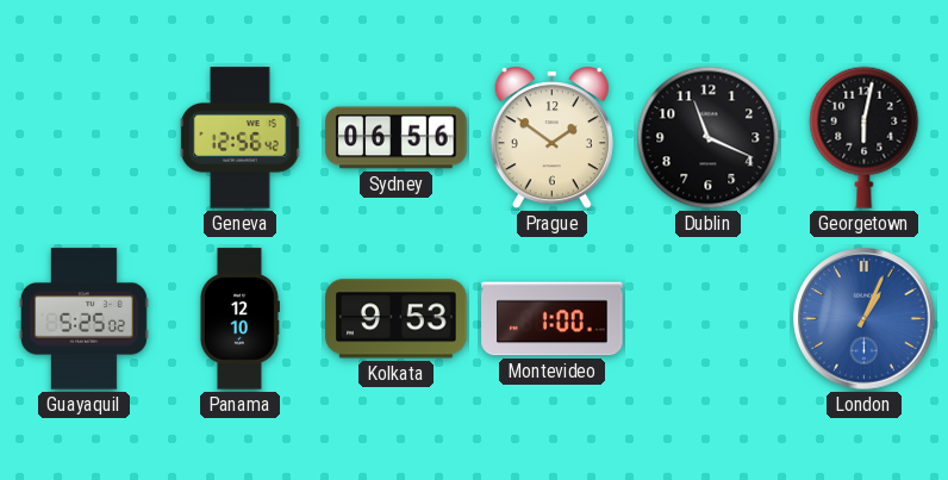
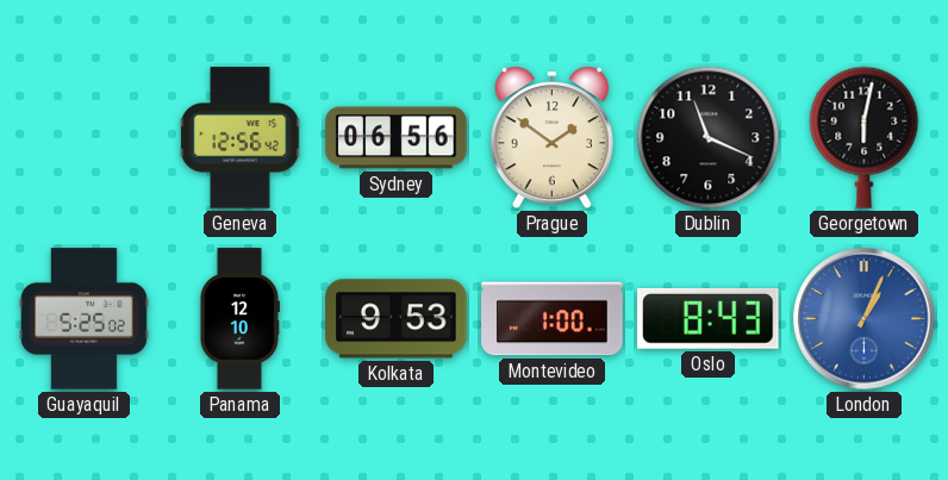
Oslo: none -> 8:43
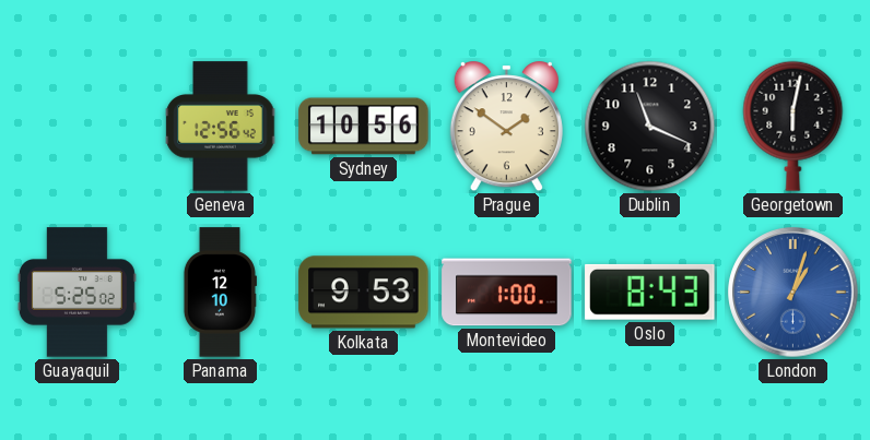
Sydney: 06:56 -> 10:56
London: 1:04 -> 1:03
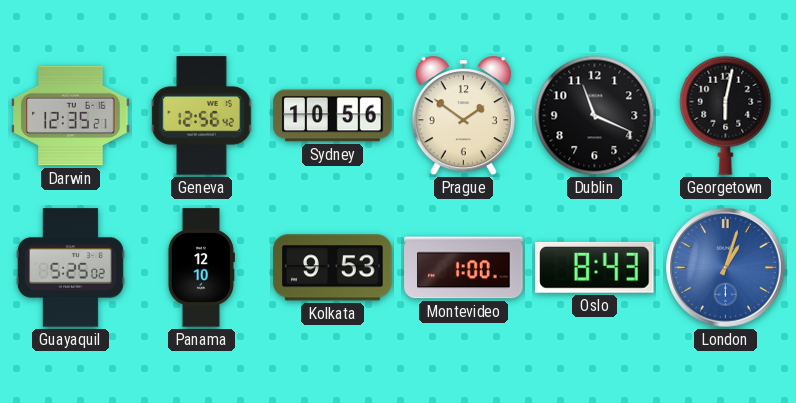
Darwin: none -> 12:35
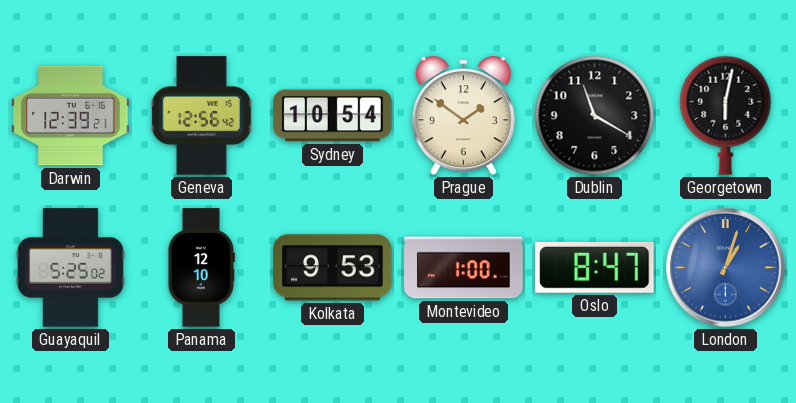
Darwin: 12:35 -> 12:39
Sydney: 10:56 -> 10:54
Dublin: 11:19 -> 11:20
Oslo: 8:43 -> 8:47
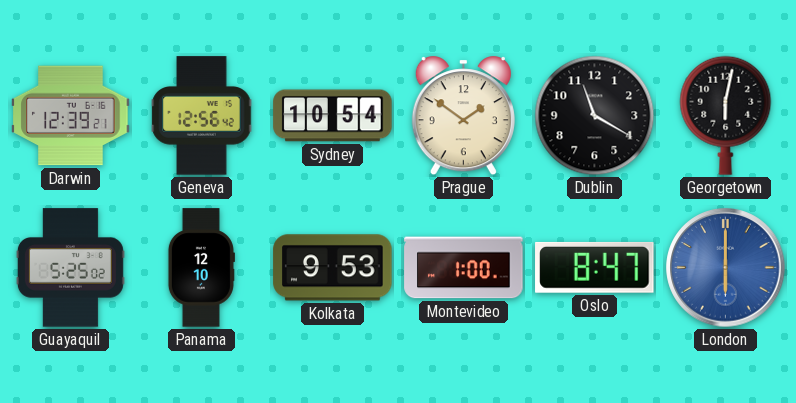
London: 1:03 -> 6:00
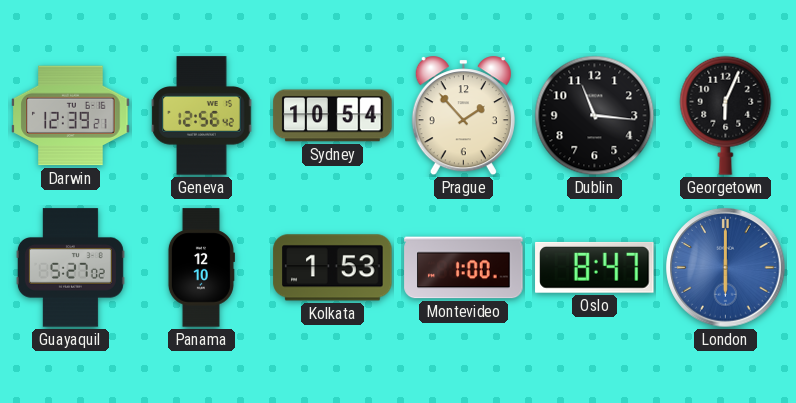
Prague: 1:51 -> 1:53
Dublin: 11:20 -> 11:16
Georgetown: 6:02 -> 6:04
Guayaquil: 5:25 -> 5:27
Kolkata: 9:53 -> 1:53
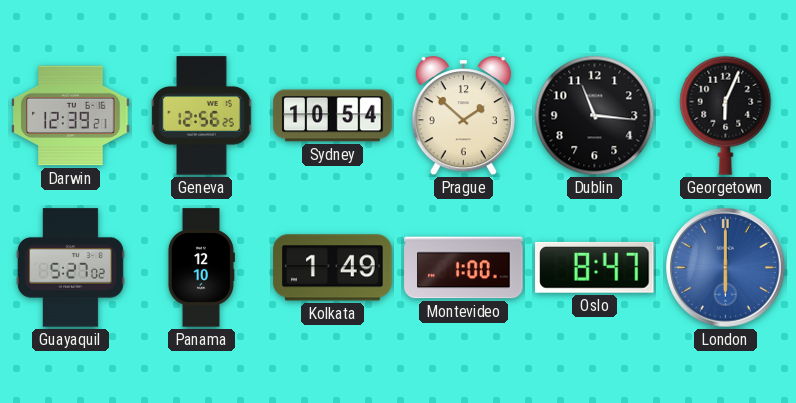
Geneva: 12:56:42 -> 12:56:25
Prague: 1:53 -> 1:52
Kolkata: 1:53 -> 1:49
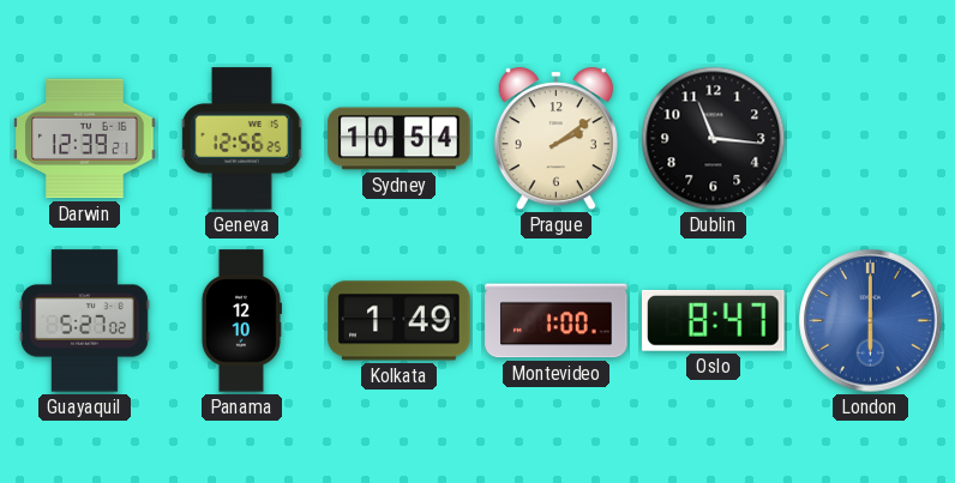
Prague: 1:52 -> 2:09
Georgetown: 6:04 -> none
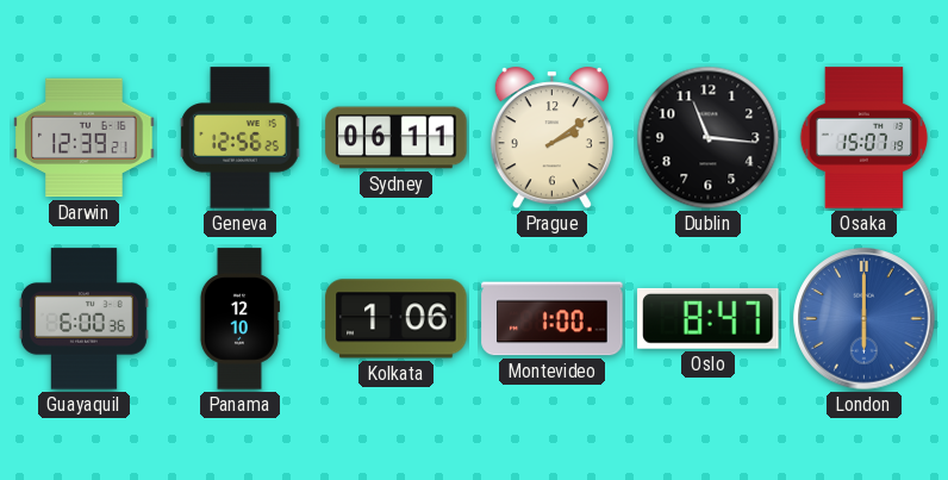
Sydney: 10:54 -> 06:11
Osaka: none -> 15:07
Guayaquil: 5:27 -> 6:00
Kolkata: 1:49 -> 1:06
